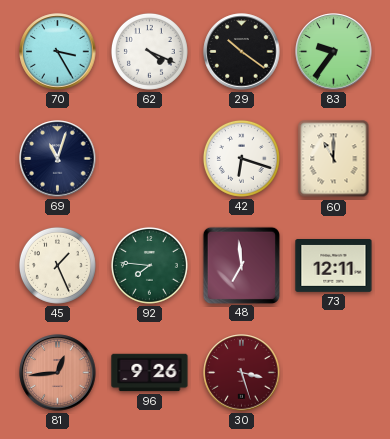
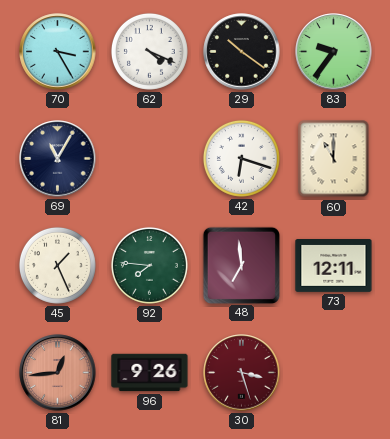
69: 11:03 -> 11:05
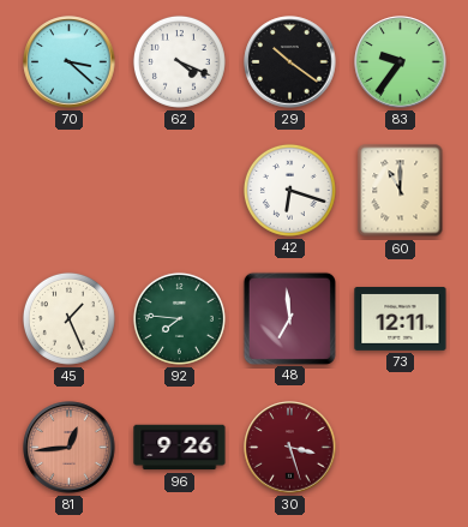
70: 3:25 -> 3:22
69: 11:05 -> none
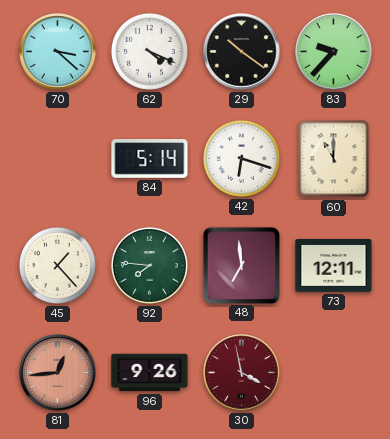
83: 9:36 -> 9:37
84: none -> 5:14
45: 1:26 -> 1:23
30: 3:27 -> 3:58
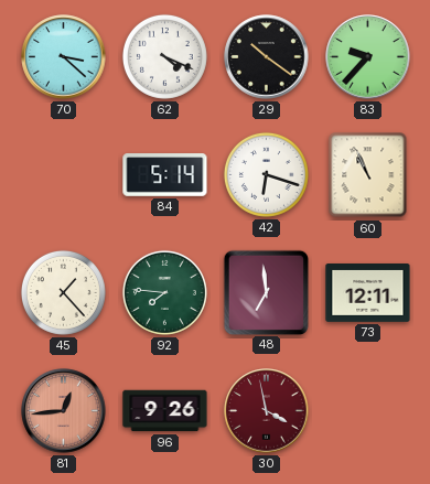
60: 11:00 -> 10:56
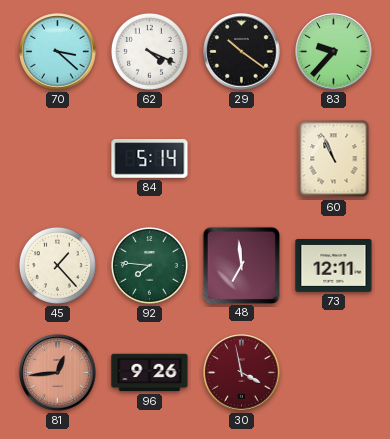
42: 6:18 -> none
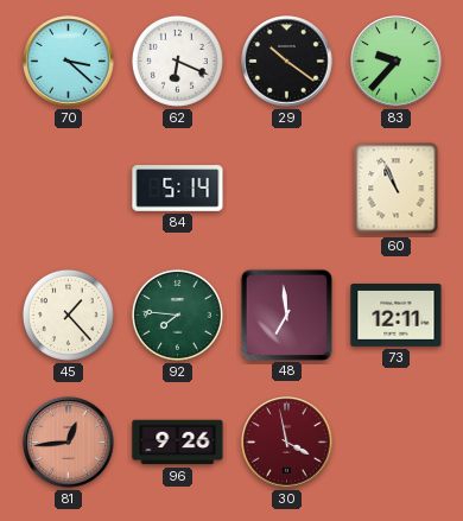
62: 4:19 -> 6:19
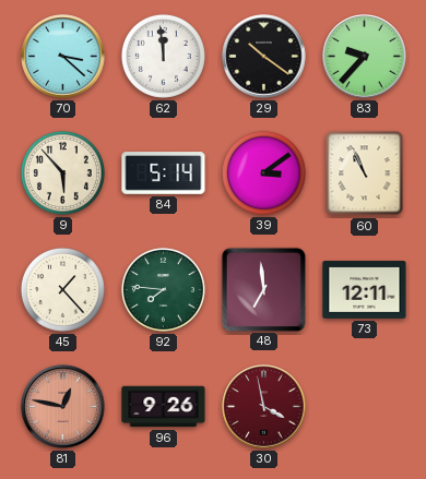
62: 6:19 -> 11:59
9: none -> 5:53
39: none -> 3:09
81: 12:44 -> 12:47
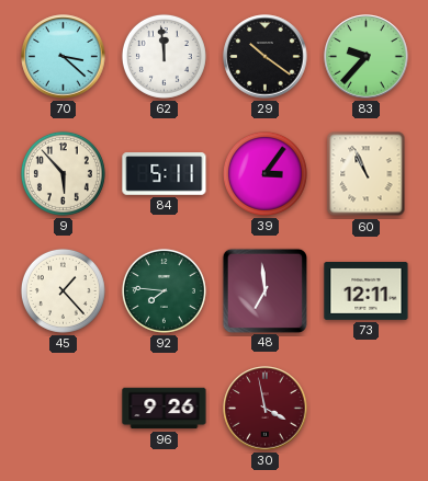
84: 5:14 -> 5:11
39: 3:09 -> 3:06
81: 12:47 -> none
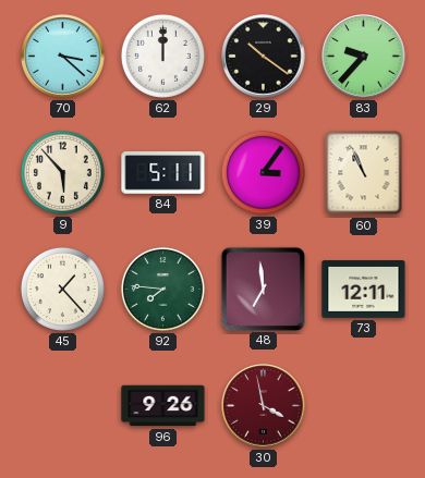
62: 11:59 -> 12:00
